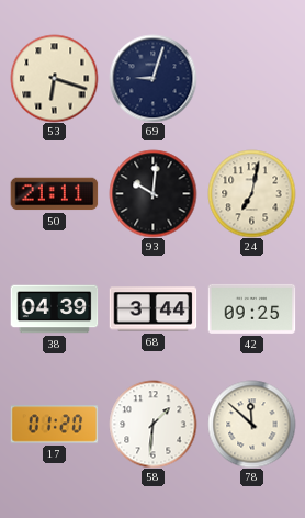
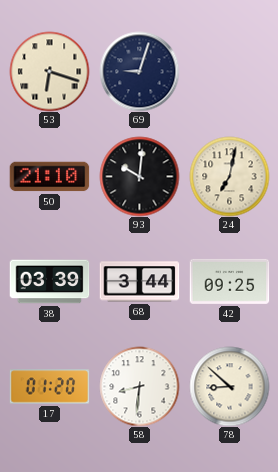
50: 21:11 -> 21:10
38: 04:39 -> 03:39
58: 1:31 -> 8:31
78: 11:52 -> 8:52
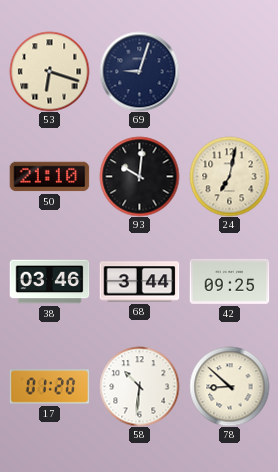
38: 03:39 -> 03:46
58: 8:31 -> 10:31
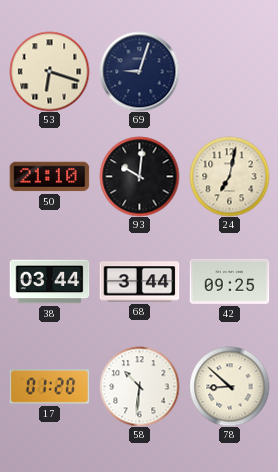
38: 03:46 -> 03:44
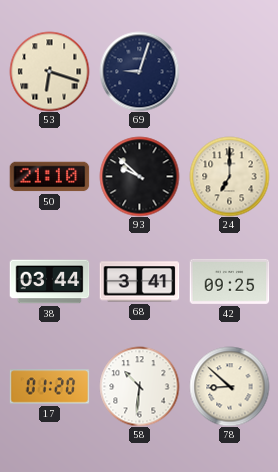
93: 10:01 -> 9:52
24: 7:02 -> 7:00
68: 3:44 -> 3:41
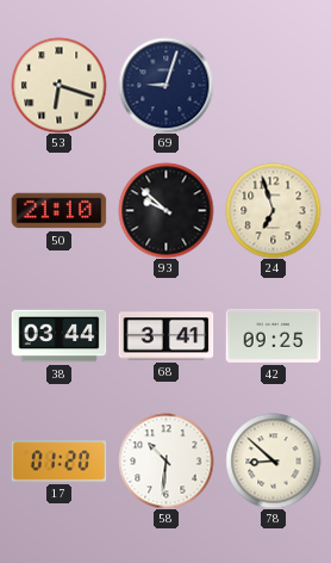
24: 7:00 -> 6:57
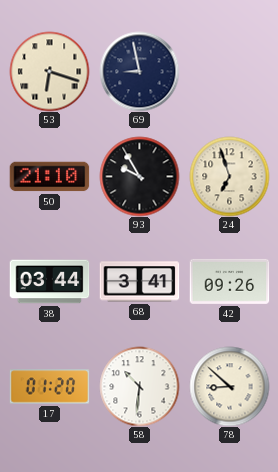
69: 9:03 -> 8:58
93: 9:52 -> 9:55
42: 09:25 -> 09:26
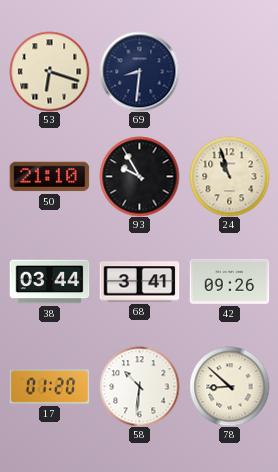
69: 8:58 -> 8:31
24: 6:57 -> 10:57
